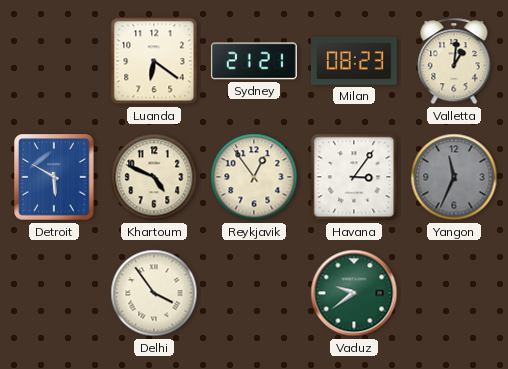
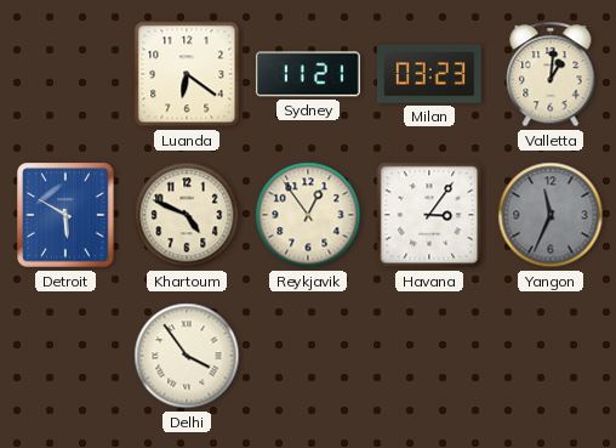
Sydney: 21:21 -> 11:21
Milan: 08:23 -> 03:23
Vaduz: 9:39 -> none
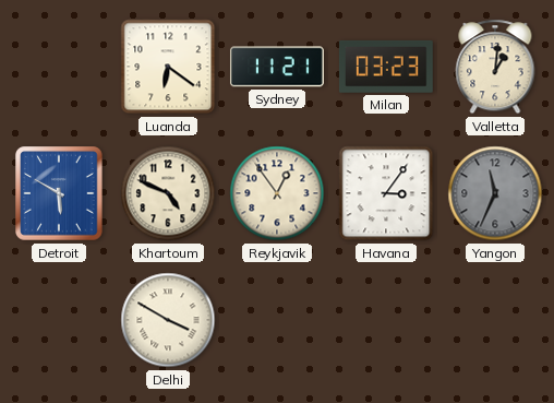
Delhi: 3:54 -> 3:50
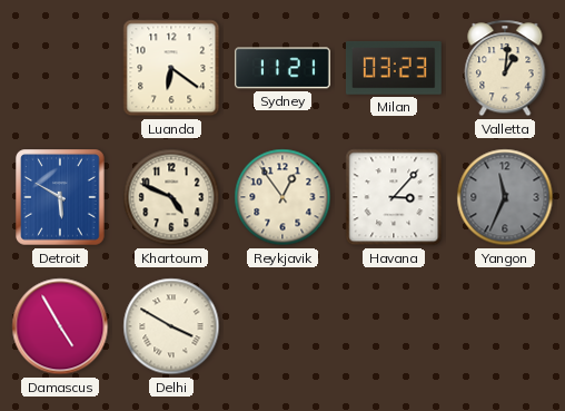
Havana: 3:06 -> 3:07
Damascus: none -> 4:55
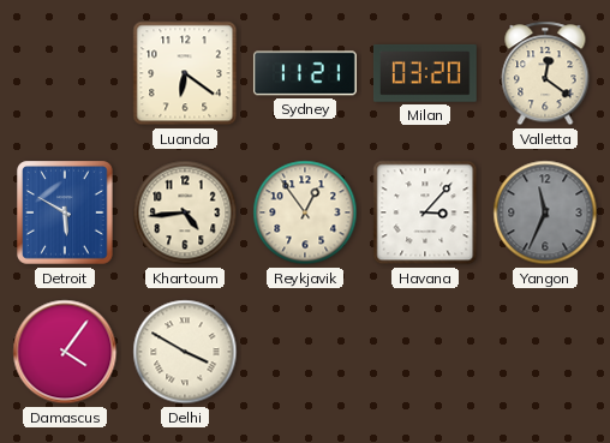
Milan: 03:23 -> 03:20
Valletta: 1:01 -> 12:21
Khartoum: 4:49 -> 4:44
Damascus: 4:55 -> 4:06
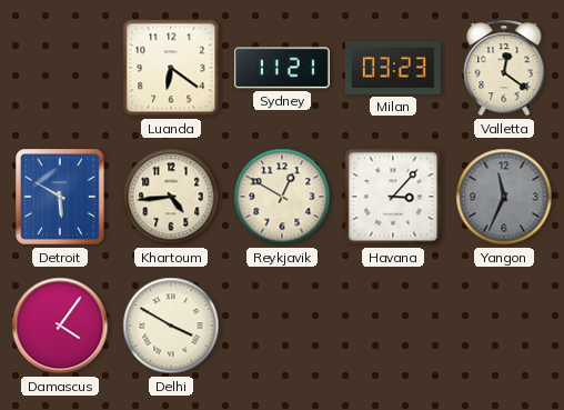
Milan: 03:20 -> 03:23
Reykjavik: 12:54 -> 12:50
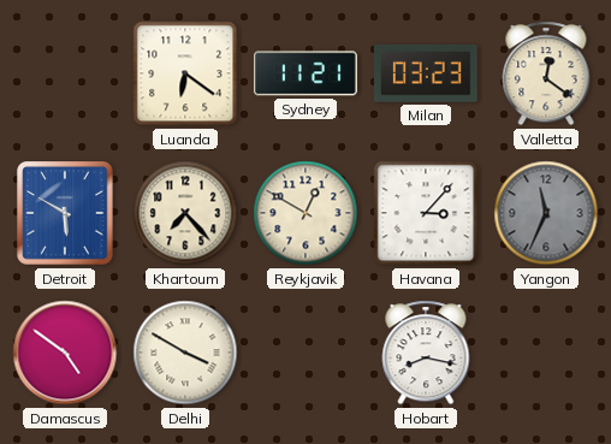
Khartoum: 4:44 -> 7:23
Damascus: 4:06 -> 4:51
Hobart: none -> 8:17
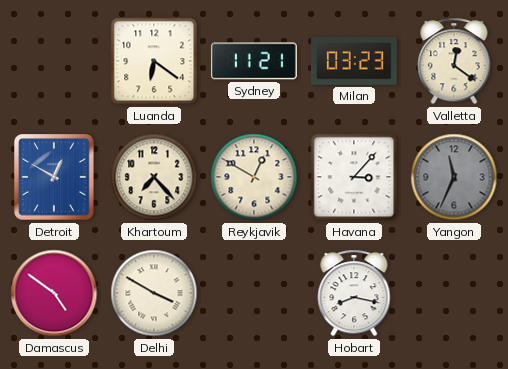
Detroit: 5:50 -> 12:50
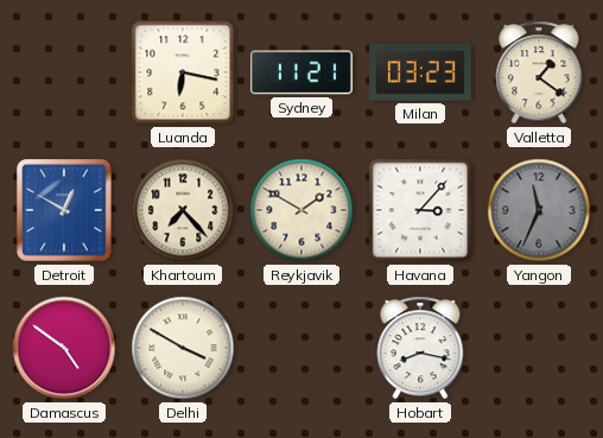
Luanda: 6:21 -> 6:17
Valletta: 12:21 -> 1:21
Reykjavik: 12:50 -> 1:50
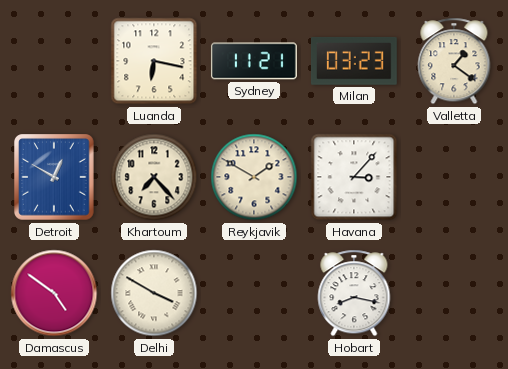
Yangon: 11:34 -> none
